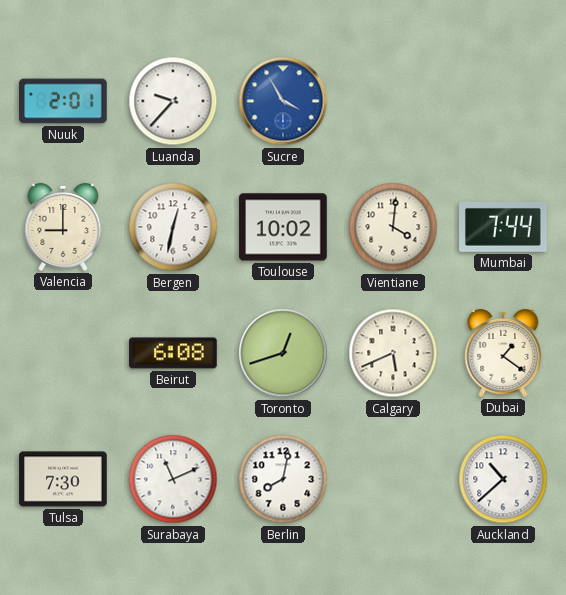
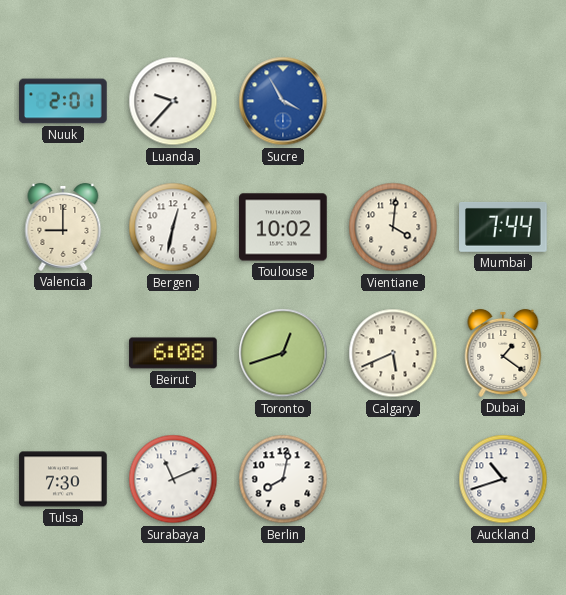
Auckland: 10:38 -> 10:42
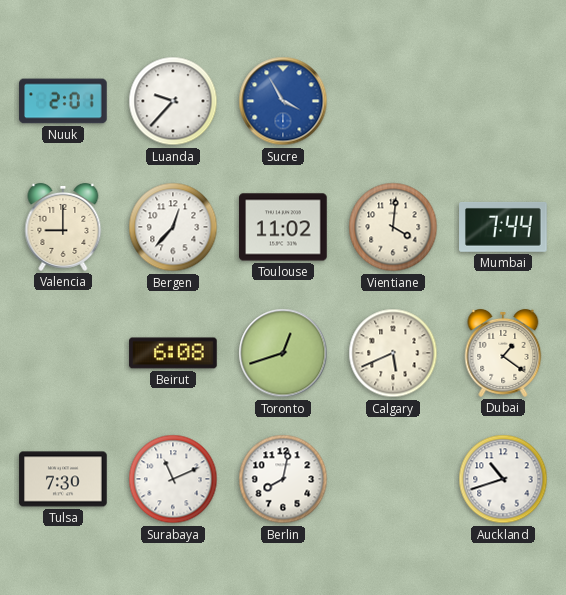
Bergen: 12:32 -> 12:37
Toulouse: 10:02 -> 11:02
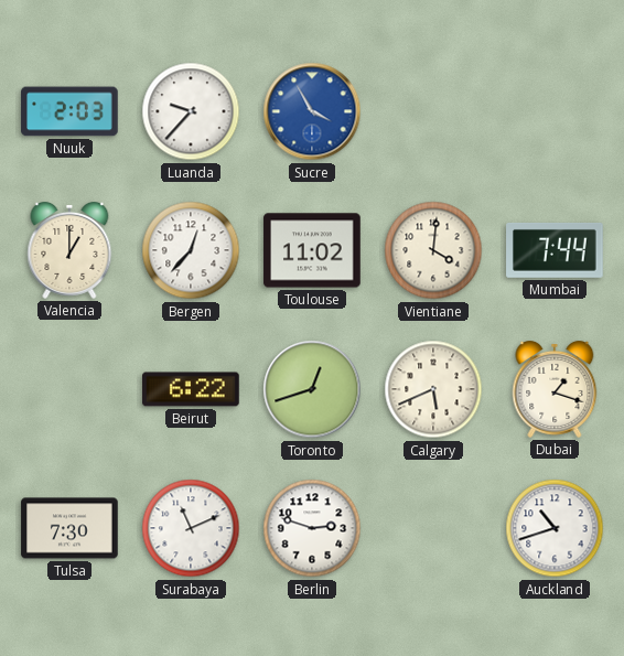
Nuuk: 2:01 -> 2:03
Valencia: 9:00 -> 1:00
Beirut: 6:08 -> 6:22
Dubai: 1:21 -> 1:18
Berlin: 8:02 -> 2:48
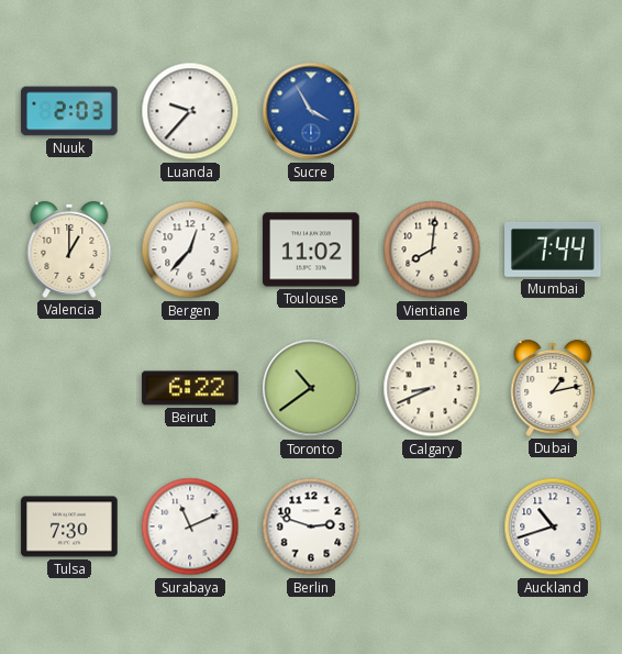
Vientiane: 4:01 -> 8:01
Toronto: 12:42 -> 10:39
Calgary: 5:41 -> 8:41
Dubai: 1:18 -> 1:13
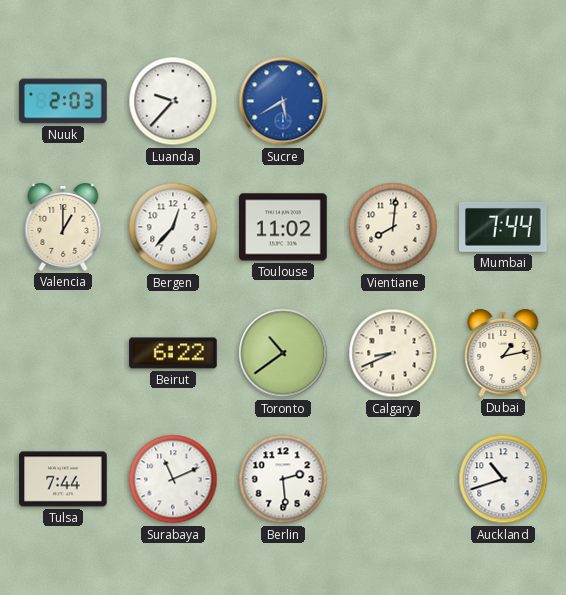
Sucre: 3:55 -> 5:40
Tulsa: 7:30 -> 7:44
Berlin: 2:48 -> 2:29
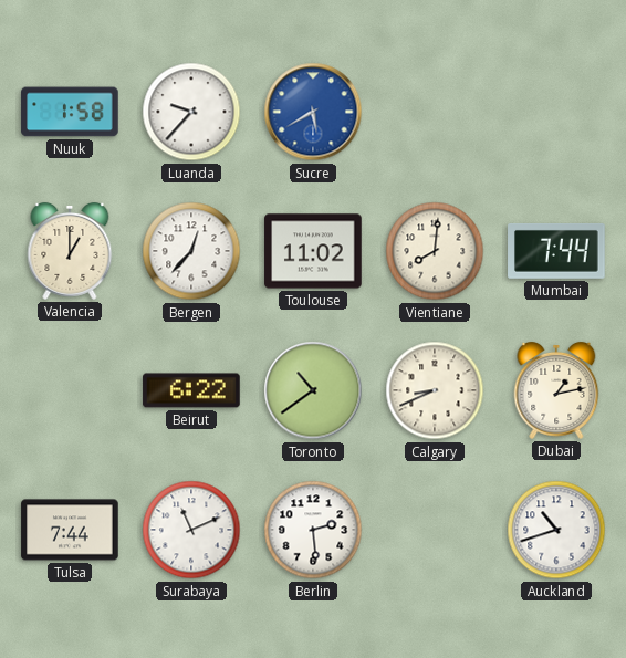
Nuuk: 2:03 -> 1:58
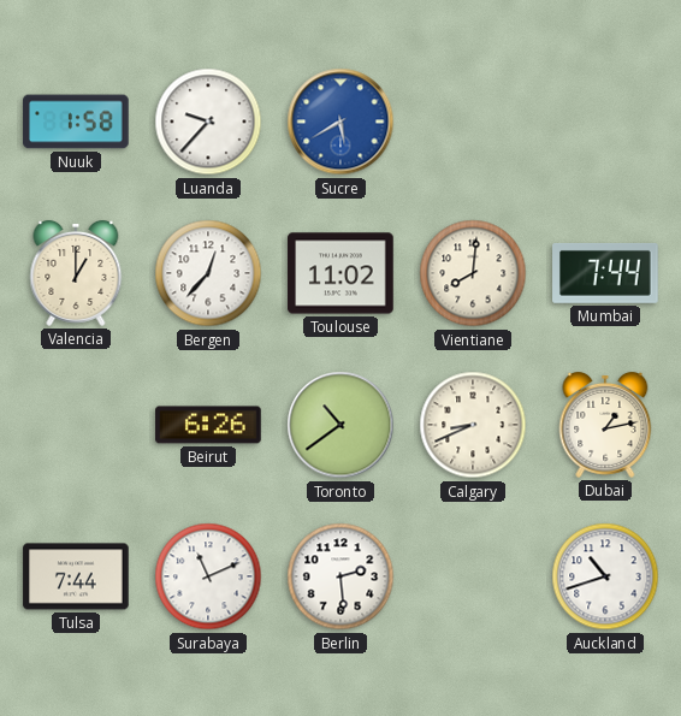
Beirut: 6:22 -> 6:26
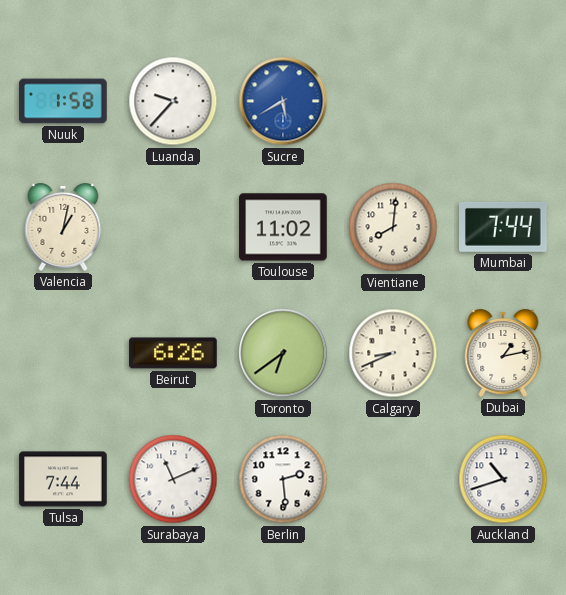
Valencia: 1:00 -> 1:02
Bergen: 12:37 -> none
Toronto: 10:39 -> 6:39
